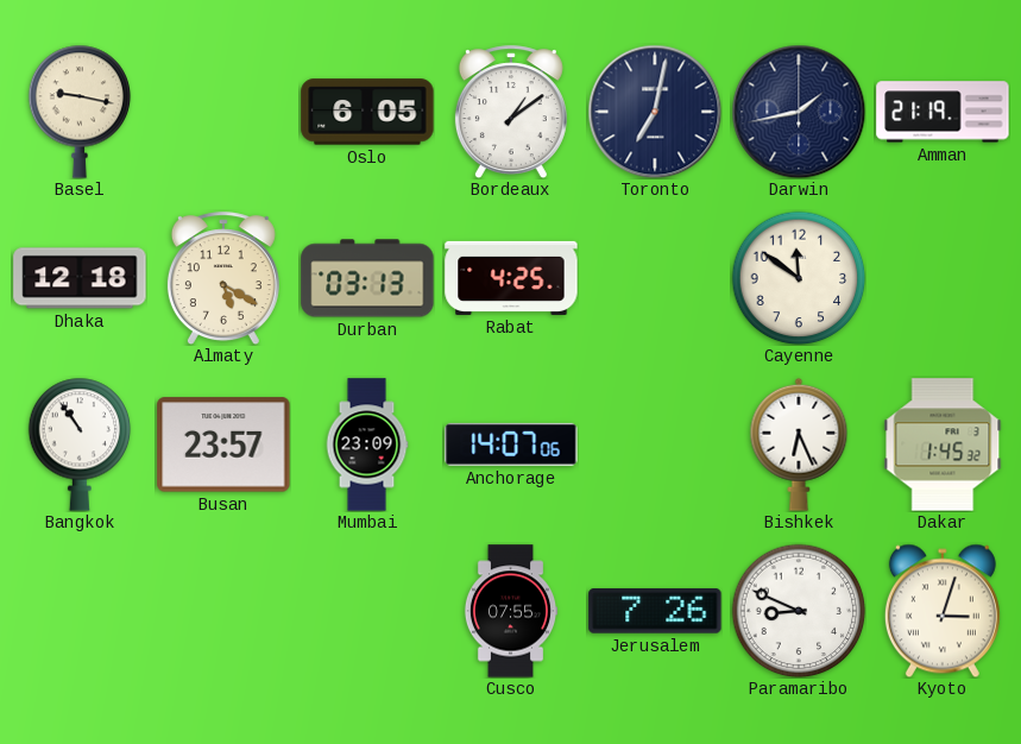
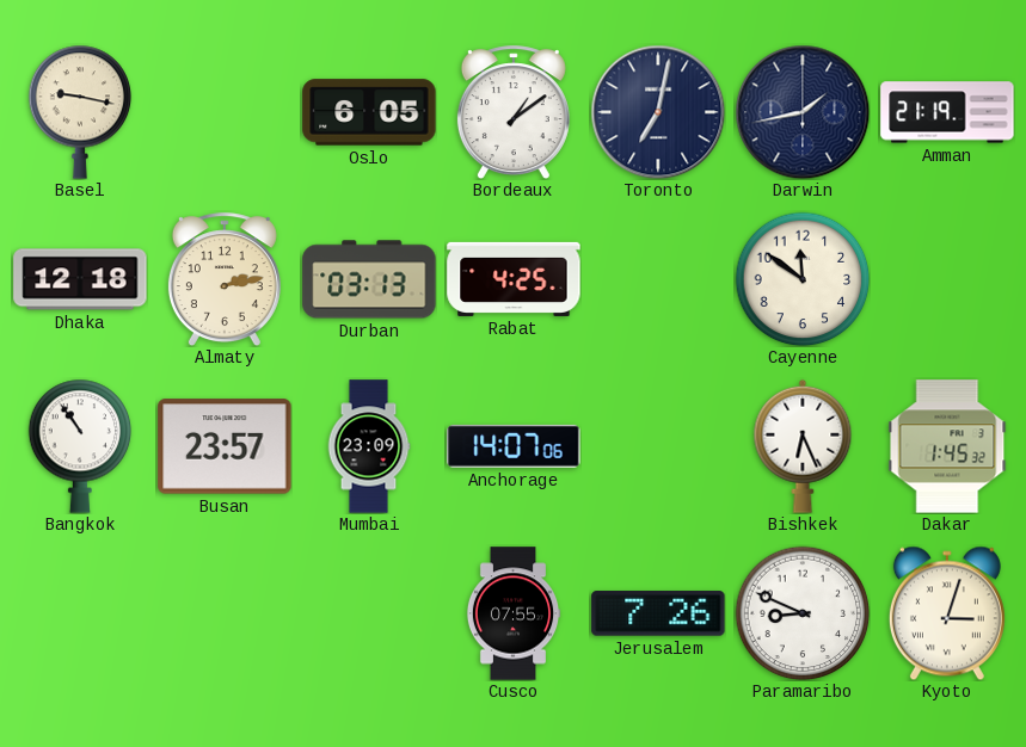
Almaty: 5:20 -> 2:13
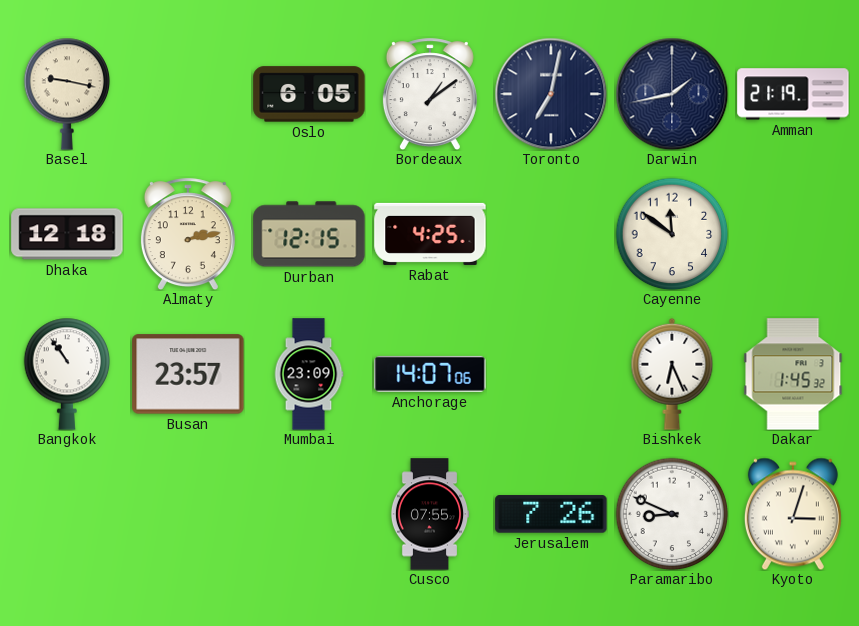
Durban: 03:13 -> 12:15
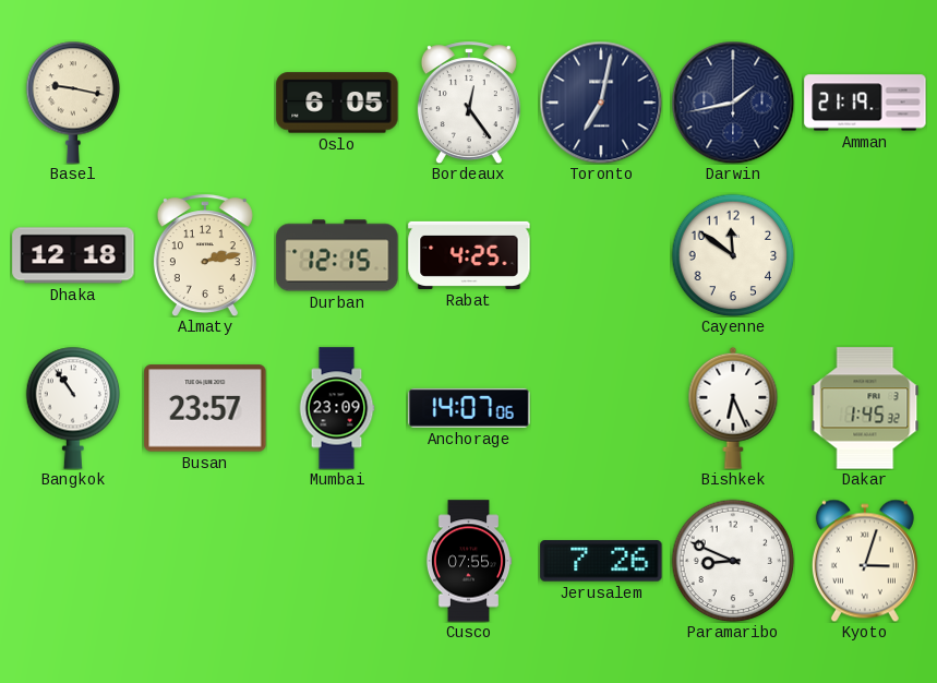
Bordeaux: 1:09 -> 12:24
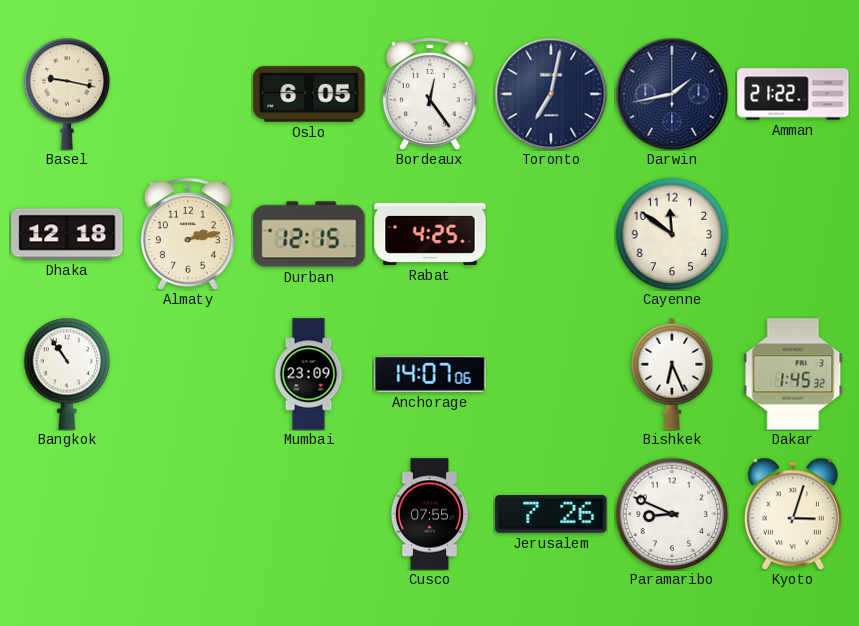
Amman: 21:19 -> 21:22
Busan: 23:57 -> none
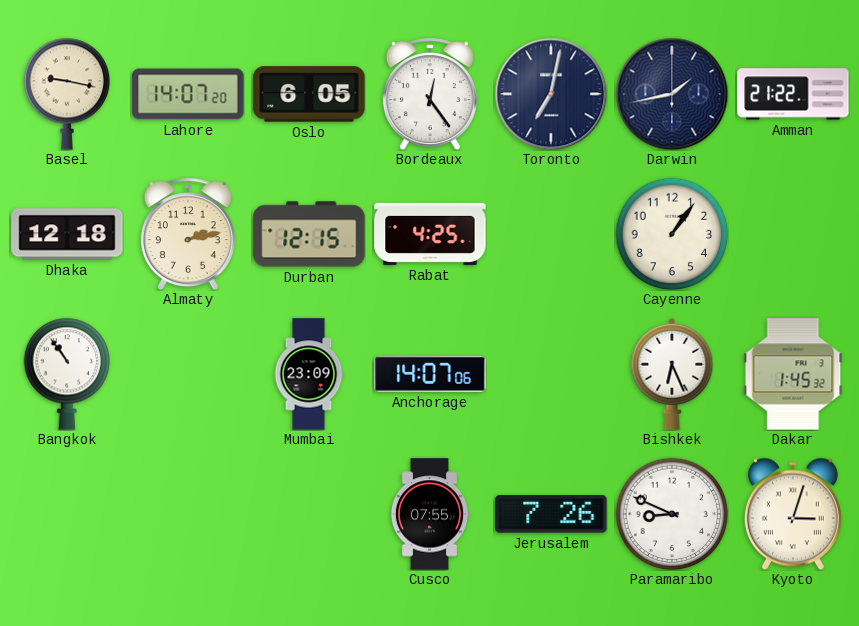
Lahore: none -> 14:07
Cayenne: 11:51 -> 1:06
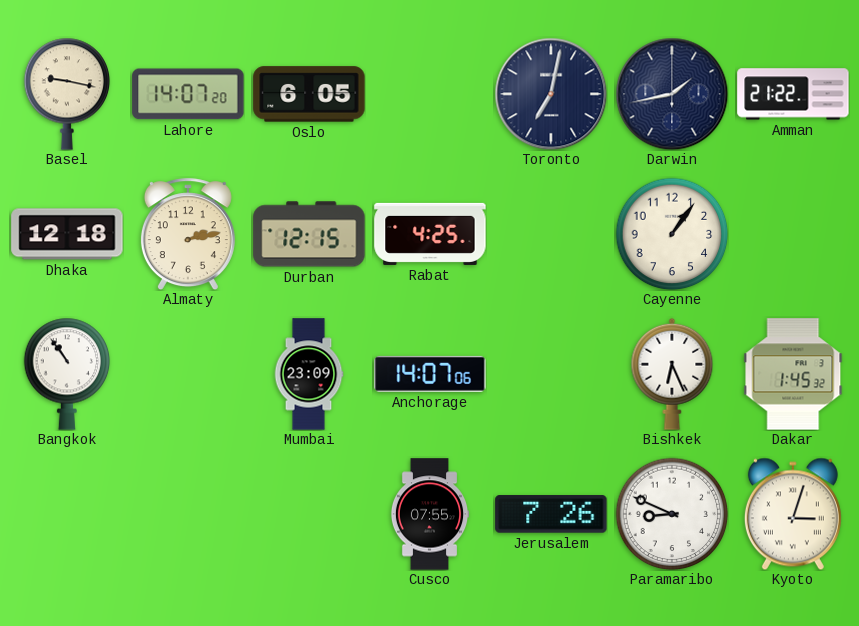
Bordeaux: 12:24 -> none
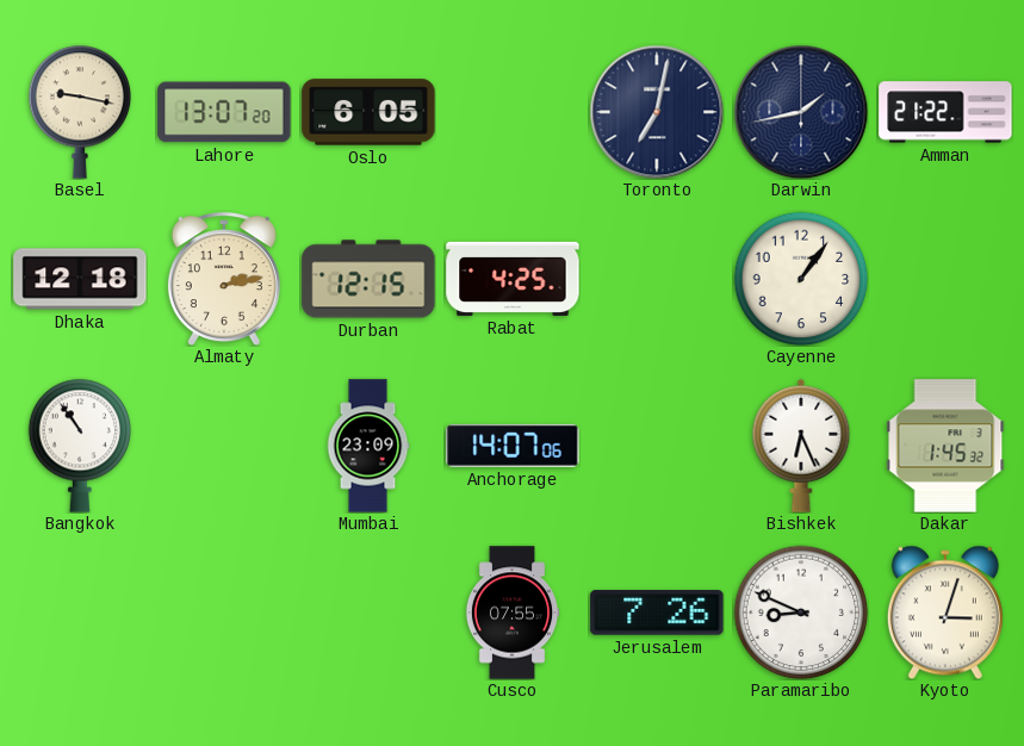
Lahore: 14:07 -> 13:07
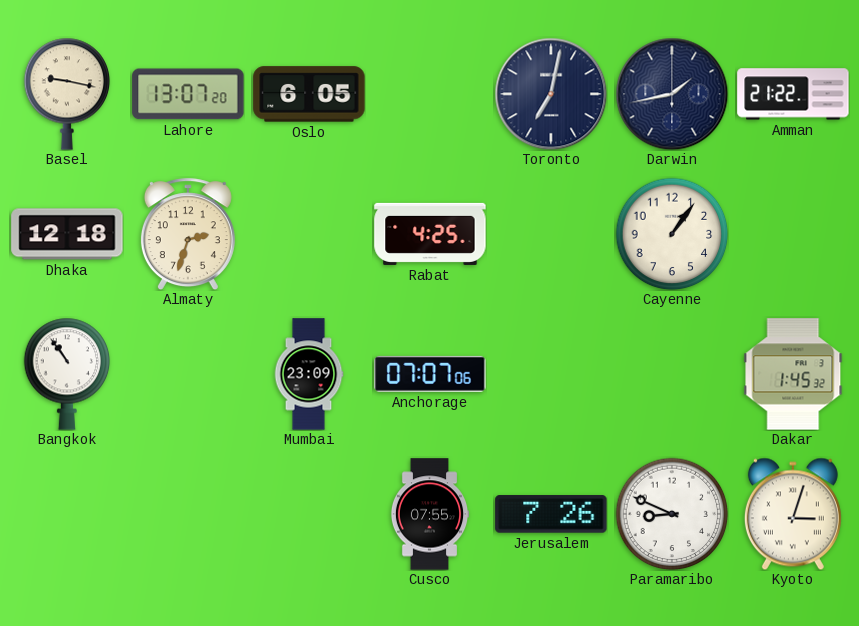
Almaty: 2:13 -> 2:33
Durban: 12:15 -> none
Anchorage: 14:07 -> 07:07
Bishkek: 6:26 -> none
